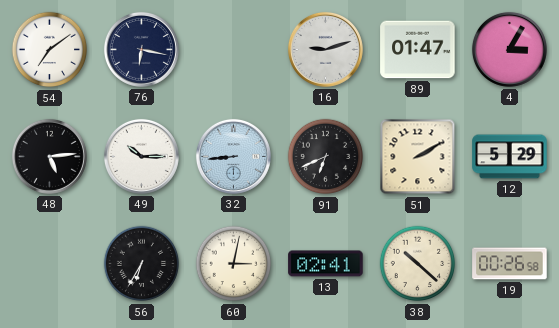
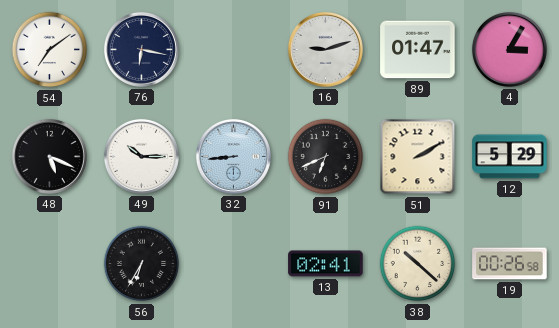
48: 5:14 -> 5:19
60: 3:02 -> none
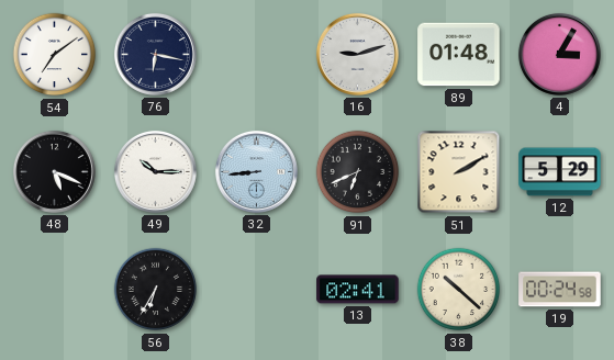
89: 01:47 -> 01:48
19: 00:26 -> 00:24
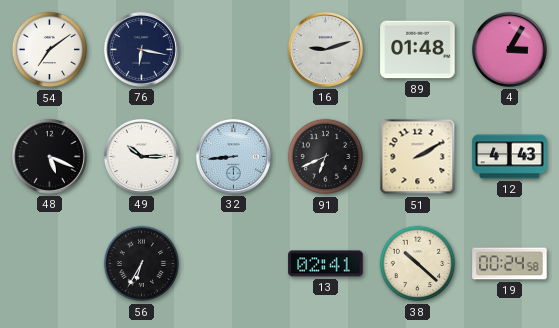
12: 5:29 -> 4:43
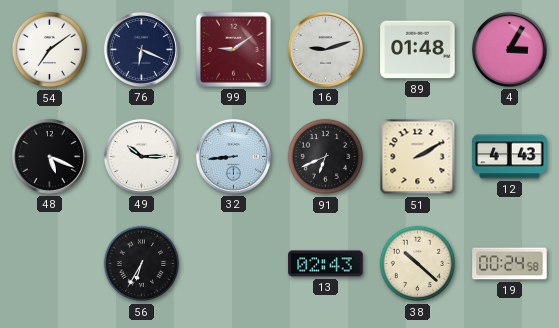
76: 6:17 -> 6:19
99: none -> 9:09
13: 02:41 -> 02:43
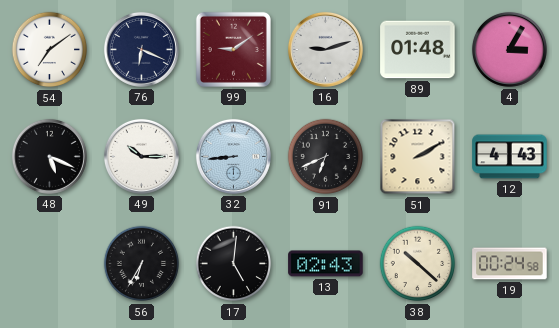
17: none -> 5:01
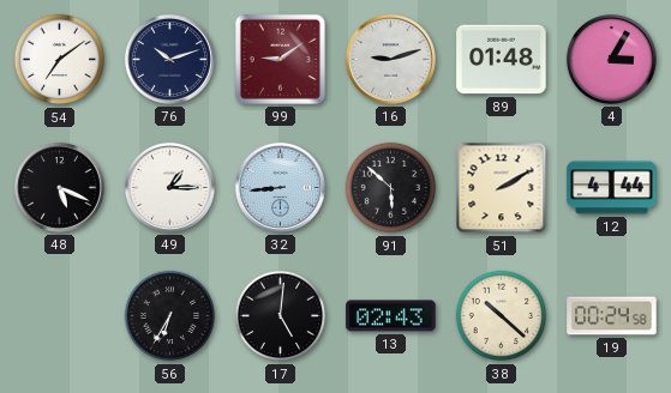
76: 6:19 -> 10:12
49: 10:15 -> 1:15
91: 6:41 -> 5:52
12: 4:43 -> 4:44
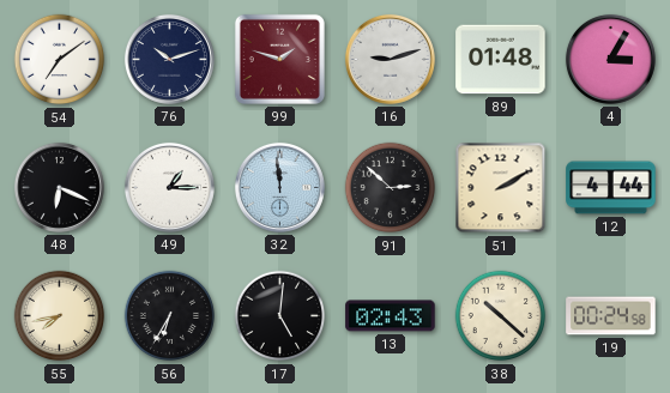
99: 9:09 -> 1:48
48: 5:19 -> 6:19
32: 8:44 -> 11:59
91: 5:52 -> 2:52
55: none -> 7:43
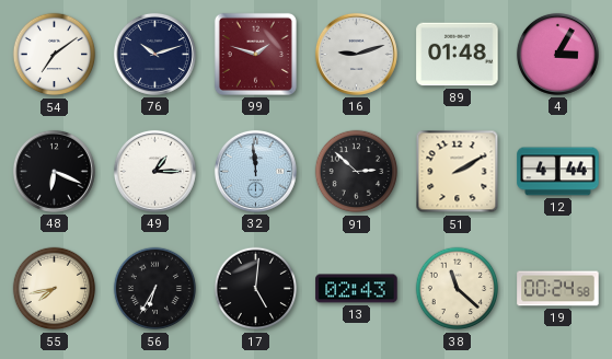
38: 10:22 -> 11:22
